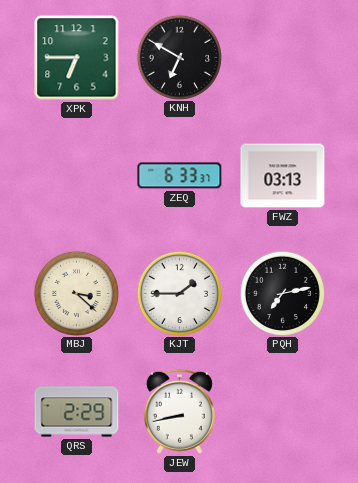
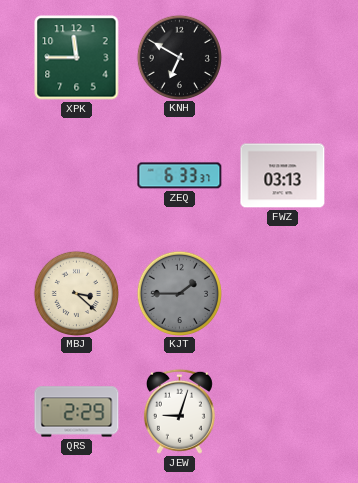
XPK: 6:45 -> 11:45
KJT dial: white -> grey
PQH: 7:13 -> none
JEW: 8:43 -> 9:03
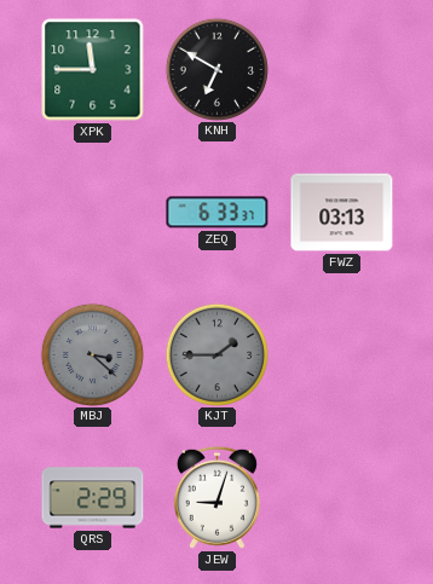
MBJ dial: cream -> grey
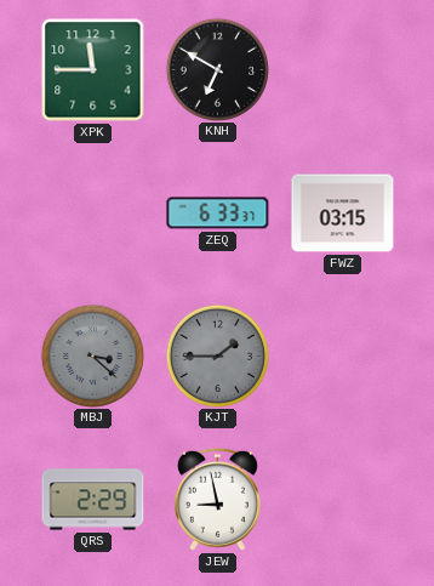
FWZ: 03:13 -> 03:15
JEW: 9:03 -> 8:58
